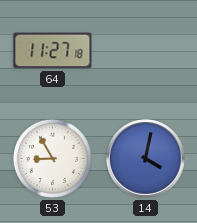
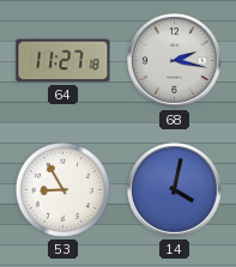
68: none -> 2:17
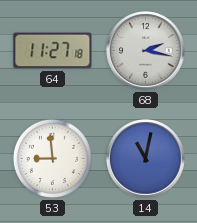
53: 8:55 -> 8:59
14: 4:02 -> 11:02
